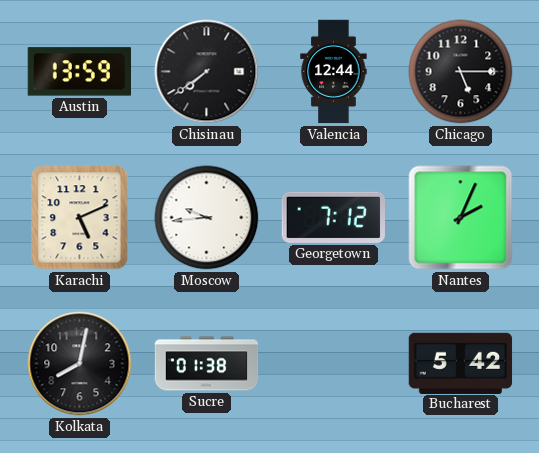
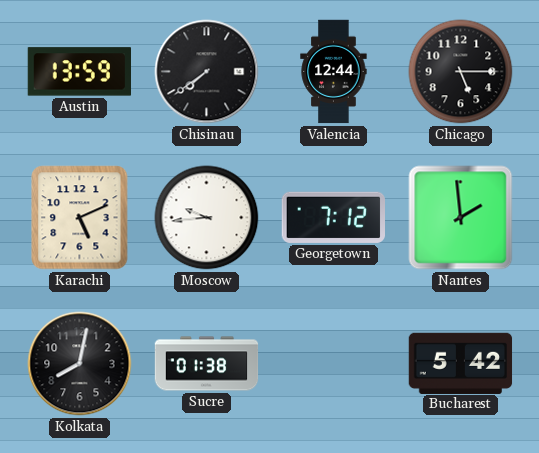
Nantes: 2:04 -> 1:59
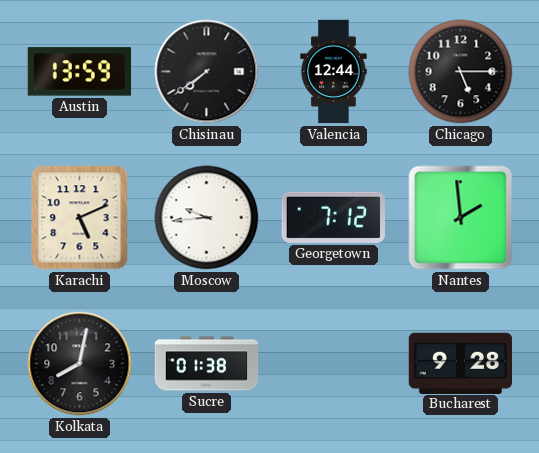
Bucharest: 5:42 -> 9:28
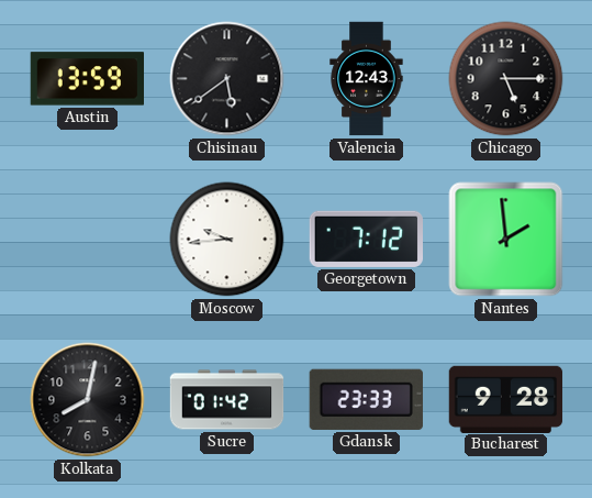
Chisinau: 7:39 -> 5:39
Valencia: 12:44 -> 12:43
Karachi: 5:11 -> none
Sucre: 01:38 -> 01:42
Gdansk: none -> 23:33
